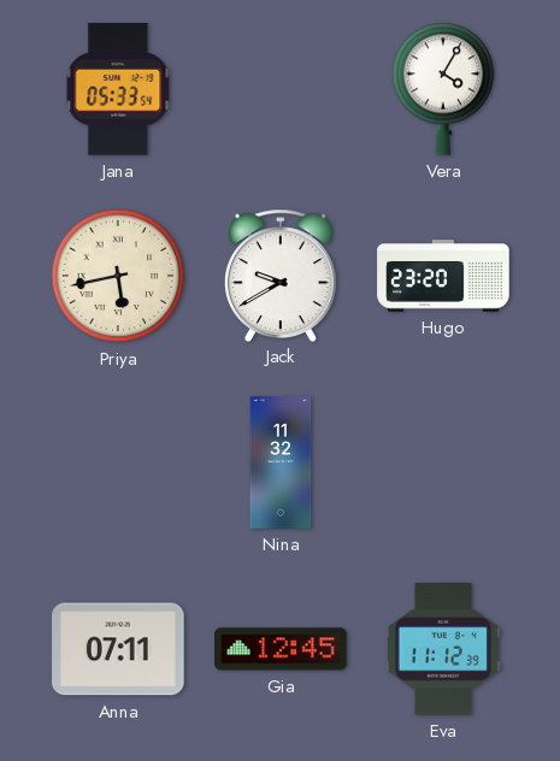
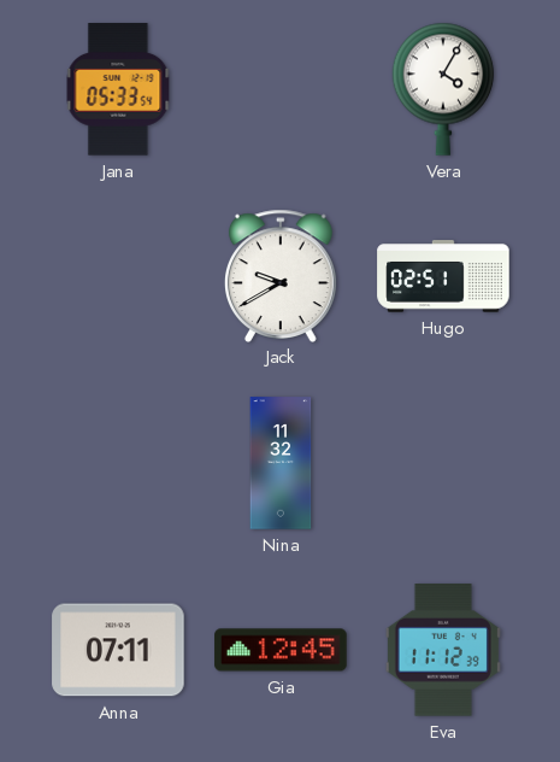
Priya: 5:43 -> none
Hugo: 23:20 -> 02:51
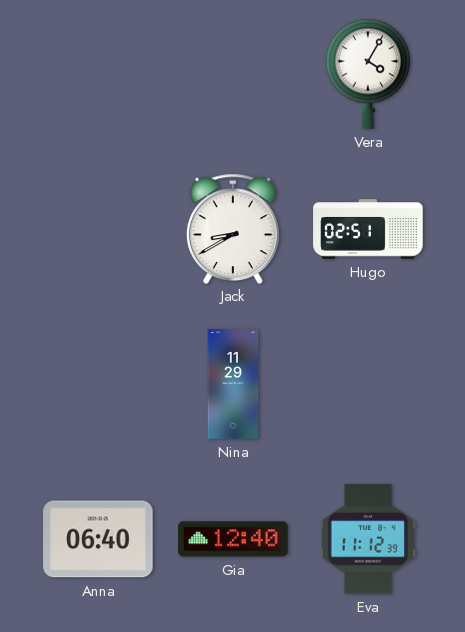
Jana: 05:33 -> none
Jack: 9:40 -> 8:40
Nina: 11:32 -> 11:29
Anna: 07:11 -> 06:40
Gia: 12:45 -> 12:40
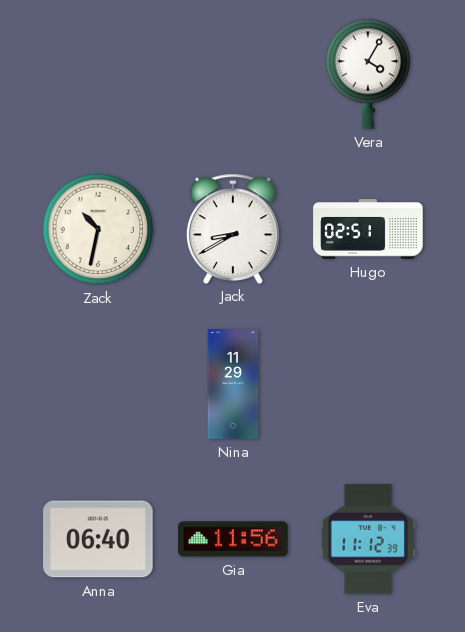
Zack: none -> 10:32
Gia: 12:40 -> 11:56
